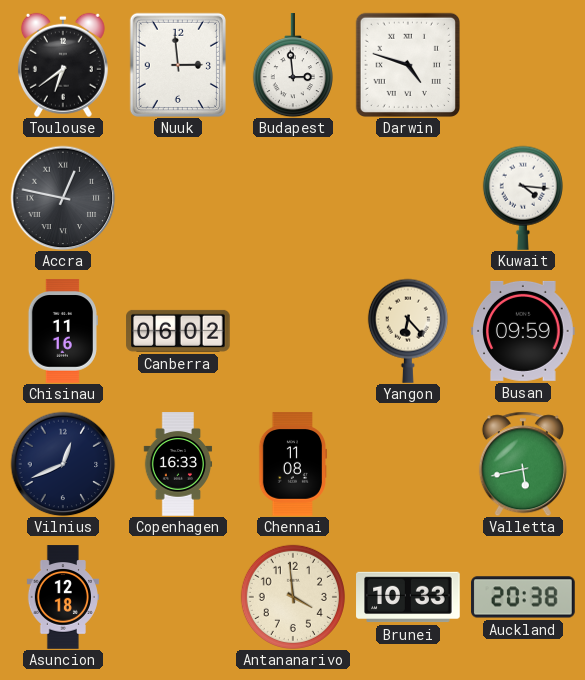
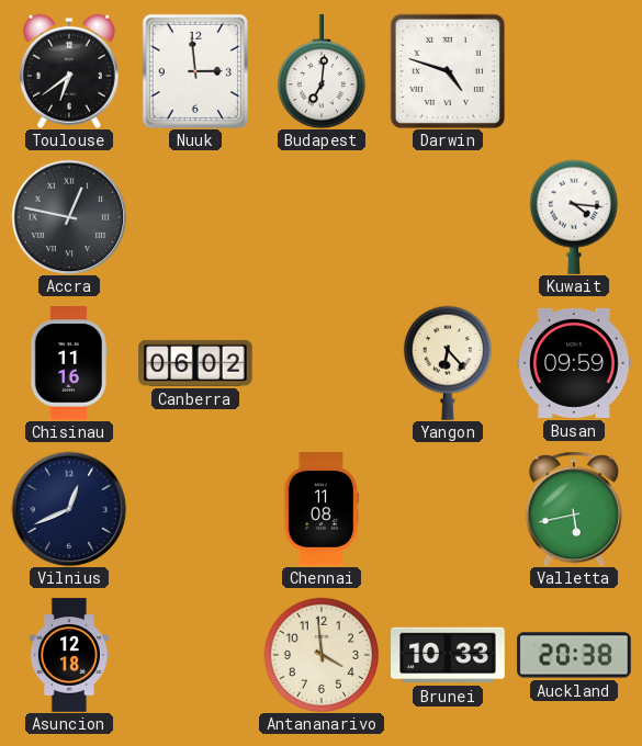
Budapest: 2:59 -> 7:01
Copenhagen: 16:33 -> none
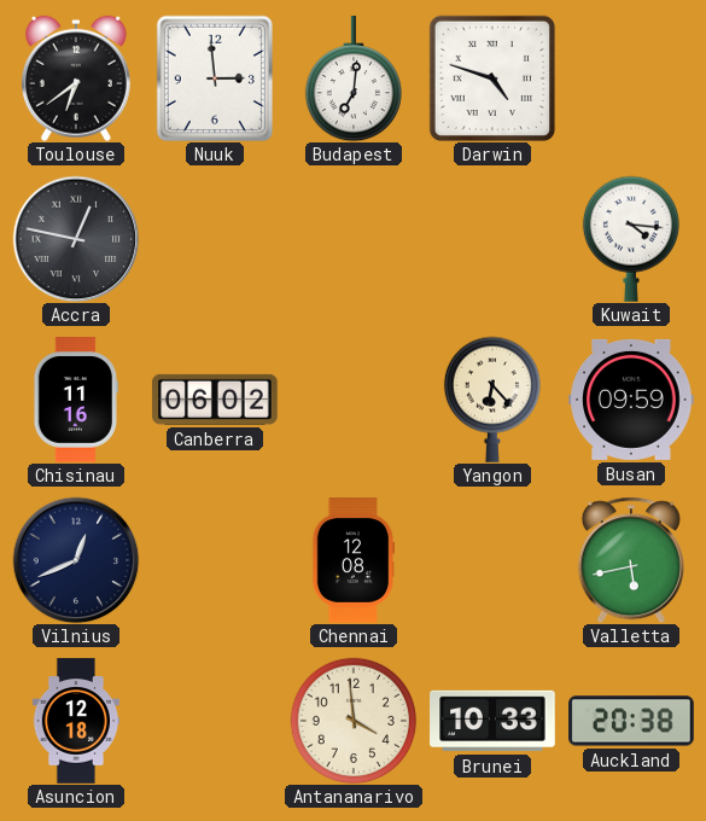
Chennai: 11:08 -> 12:08
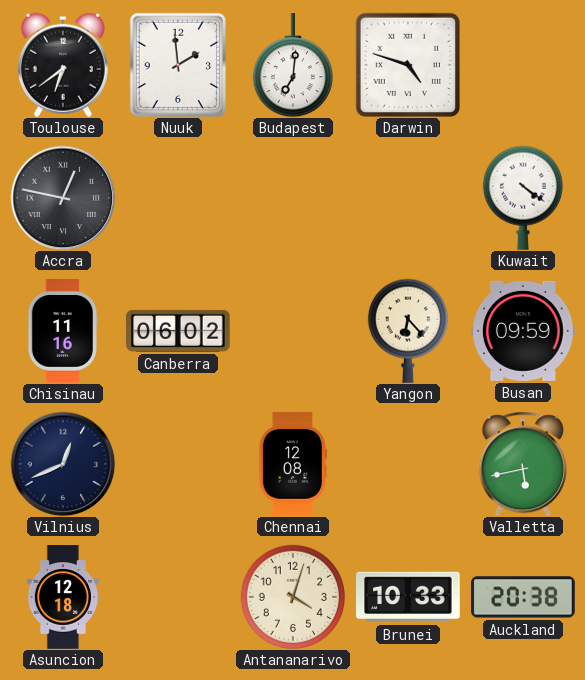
Nuuk: 2:59 -> 1:59
Kuwait: 4:16 -> 4:21
Antananarivo: 3:59 -> 4:03
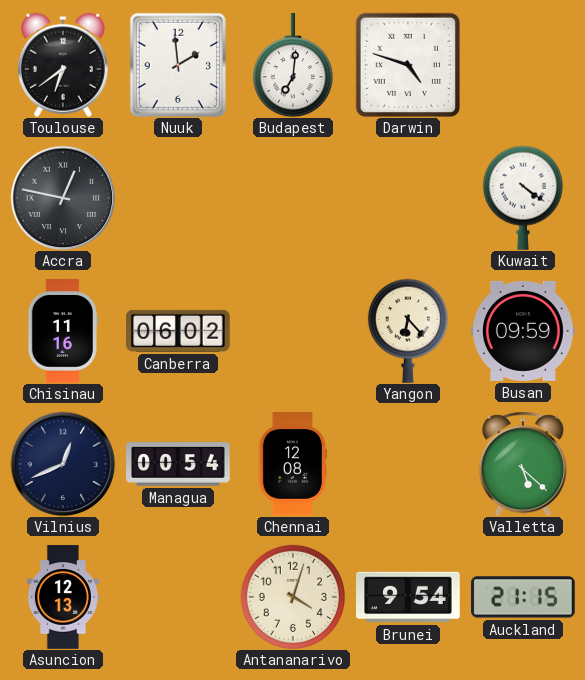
Managua: none -> 00:54
Valletta: 5:43 -> 5:22
Asuncion: 12:18 -> 12:13
Brunei: 10:33 -> 9:54
Auckland: 20:38 -> 21:15
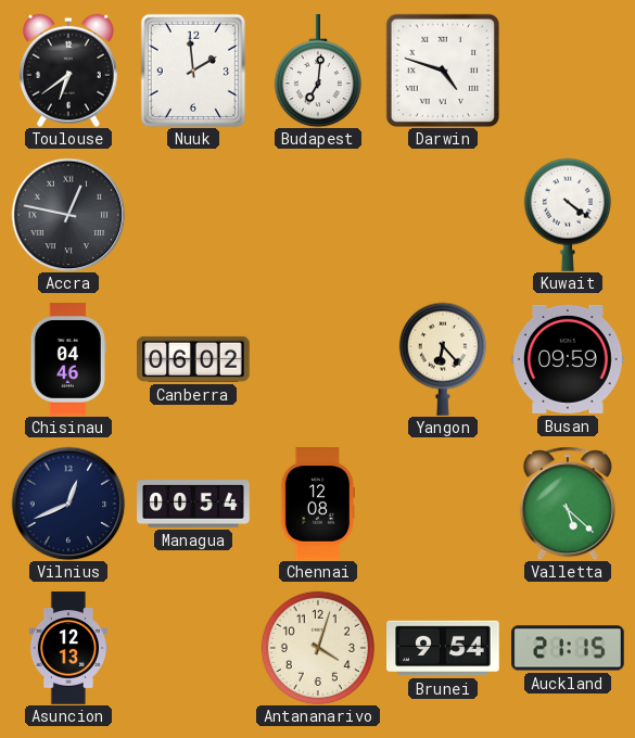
Chisinau: 11:16 -> 04:46
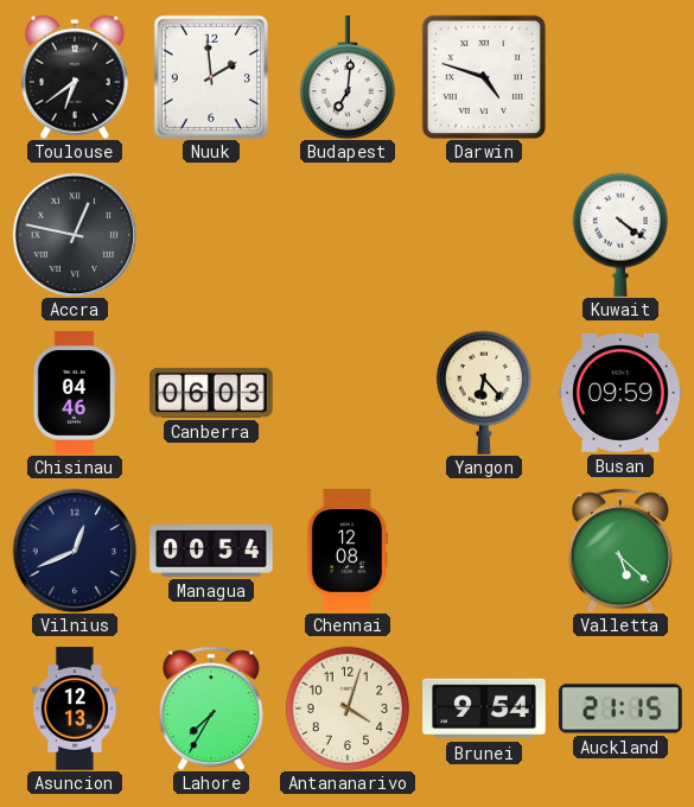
Canberra: 06:02 -> 06:03
Lahore: none -> 7:35
